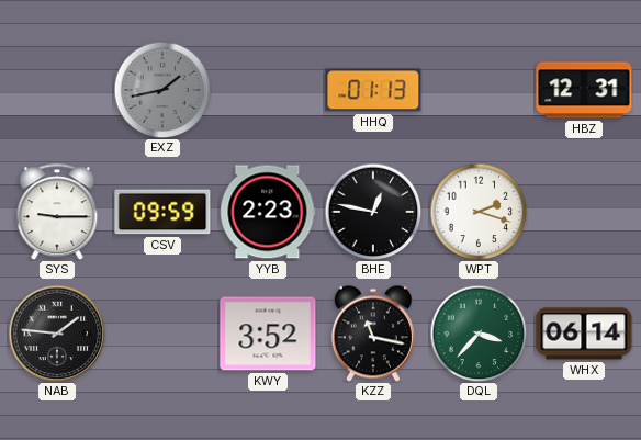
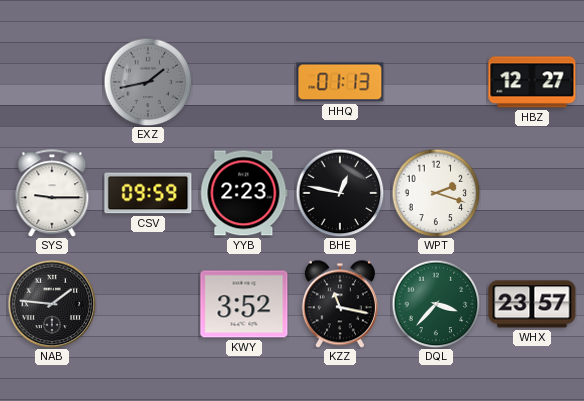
HBZ: 12:31 -> 12:27
WHX: 06:14 -> 23:57
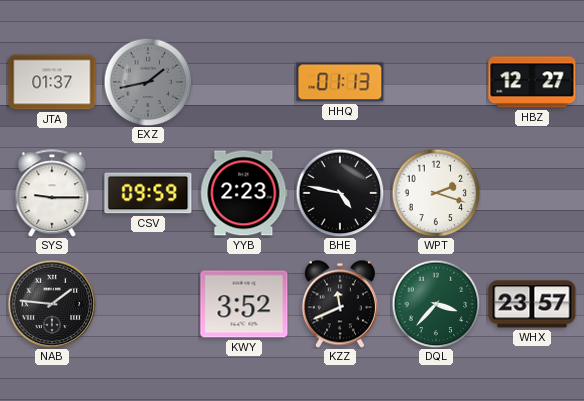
JTA: none -> 01:37
BHE: 12:47 -> 4:47
KZZ: 11:17 -> 11:41
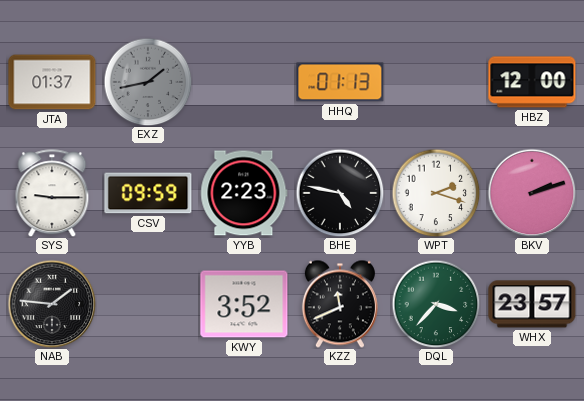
HBZ: 12:27 -> 12:00
BKV: none -> 2:12
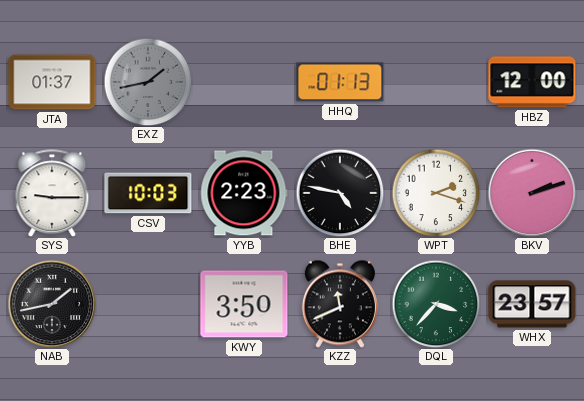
CSV: 09:59 -> 10:03
NAB: 1:46 -> 1:43
KWY: 3:52 -> 3:50
